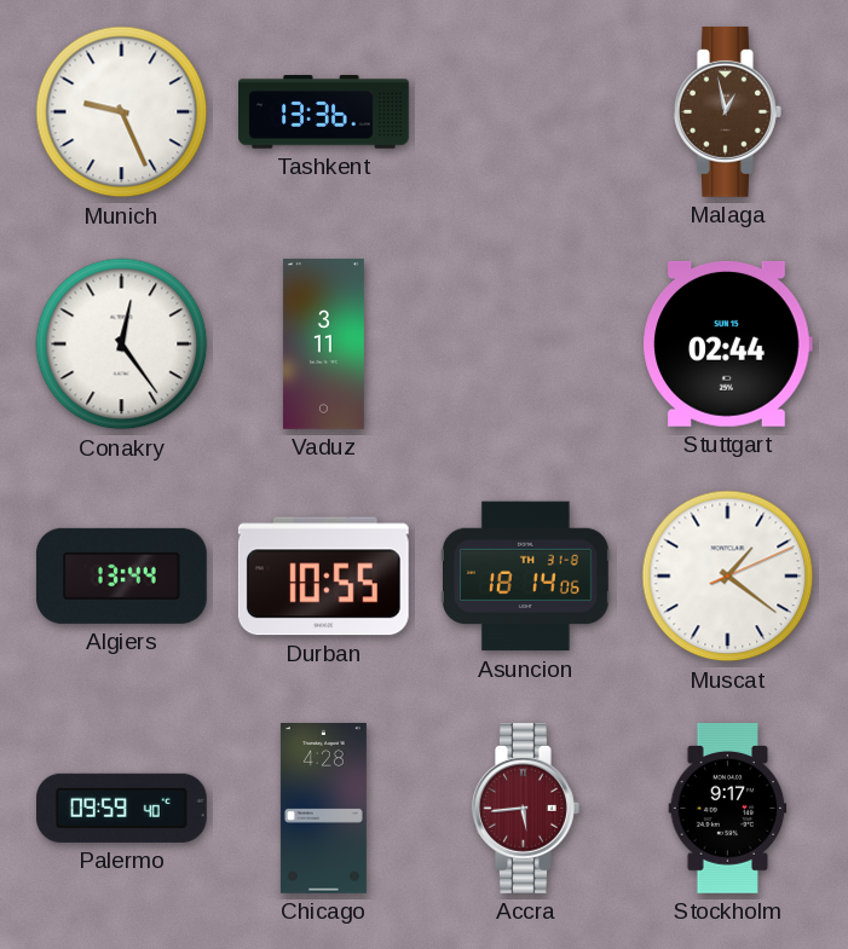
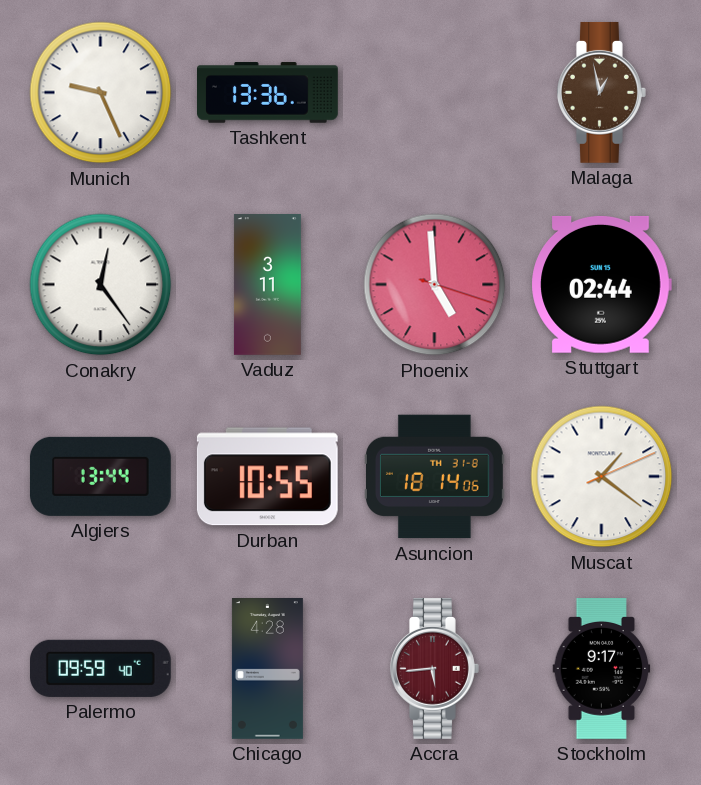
Phoenix: none -> 4:59
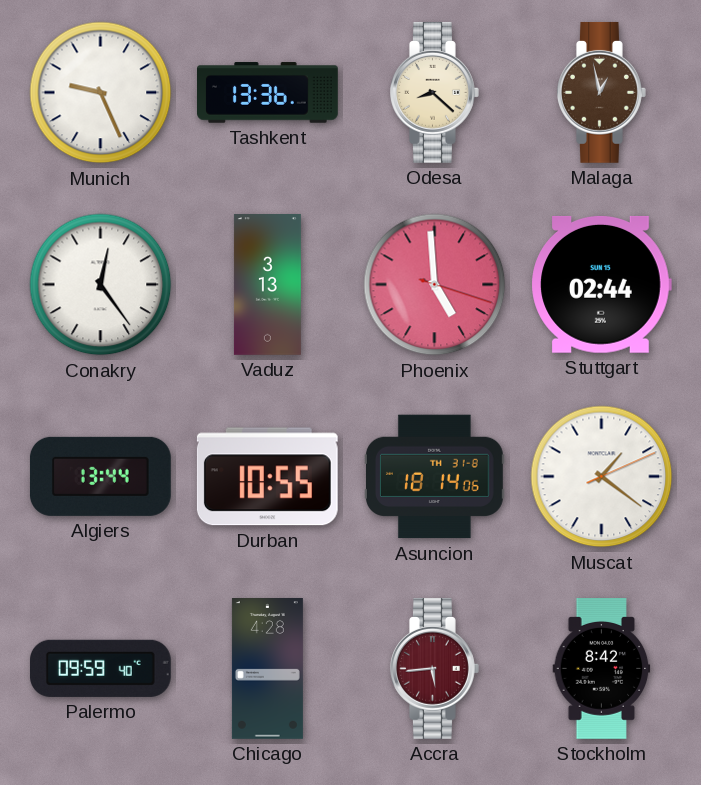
Odesa: none -> 8:22
Vaduz: 3:11 -> 3:13
Stockholm: 9:17 -> 8:42
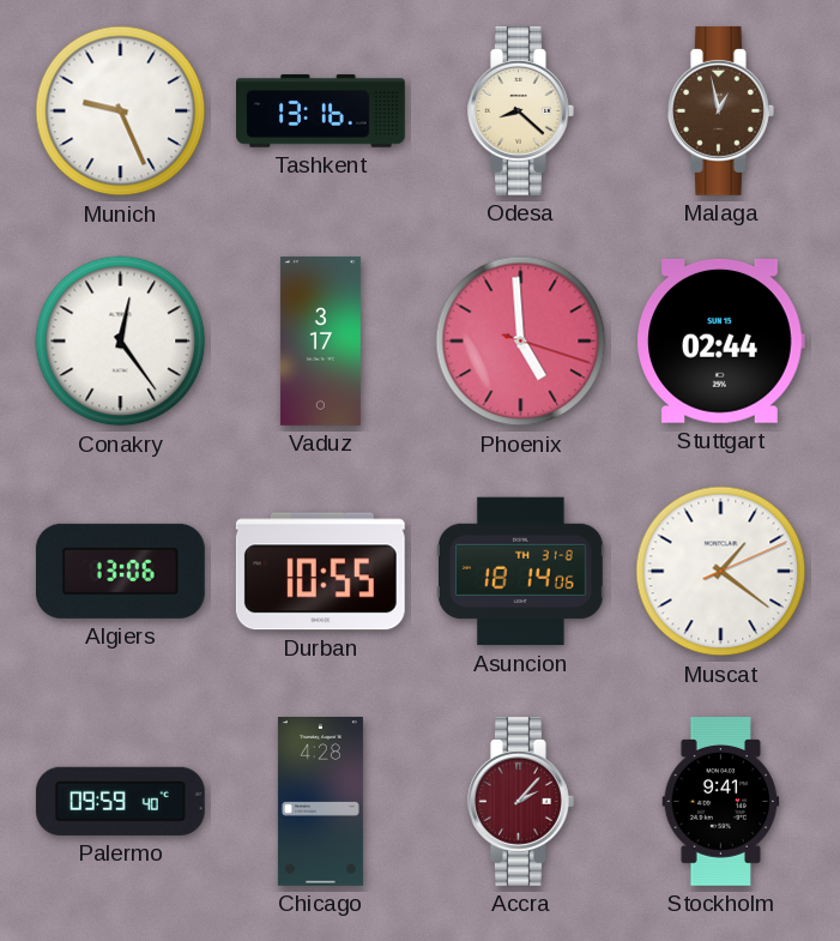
Tashkent: 13:36 -> 13:16
Vaduz: 3:13 -> 3:17
Algiers: 13:44 -> 13:06
Accra: 5:44 -> 2:07
Stockholm: 8:42 -> 9:41
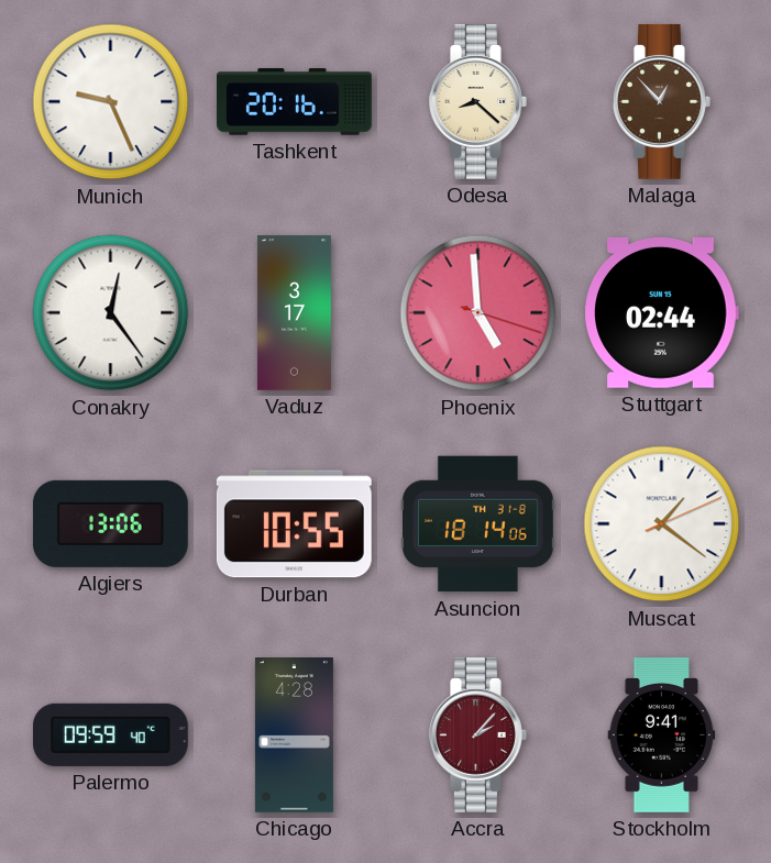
Tashkent: 13:16 -> 20:16
Malaga: 12:58 -> 12:53
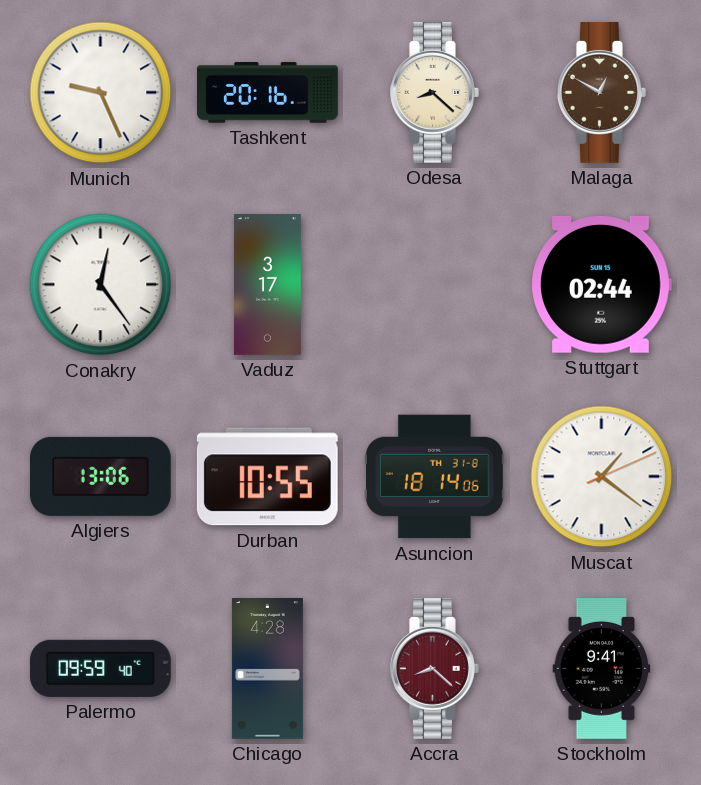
Malaga: 12:53 -> 12:50
Phoenix: 4:59 -> none
Accra: 2:07 -> 8:22
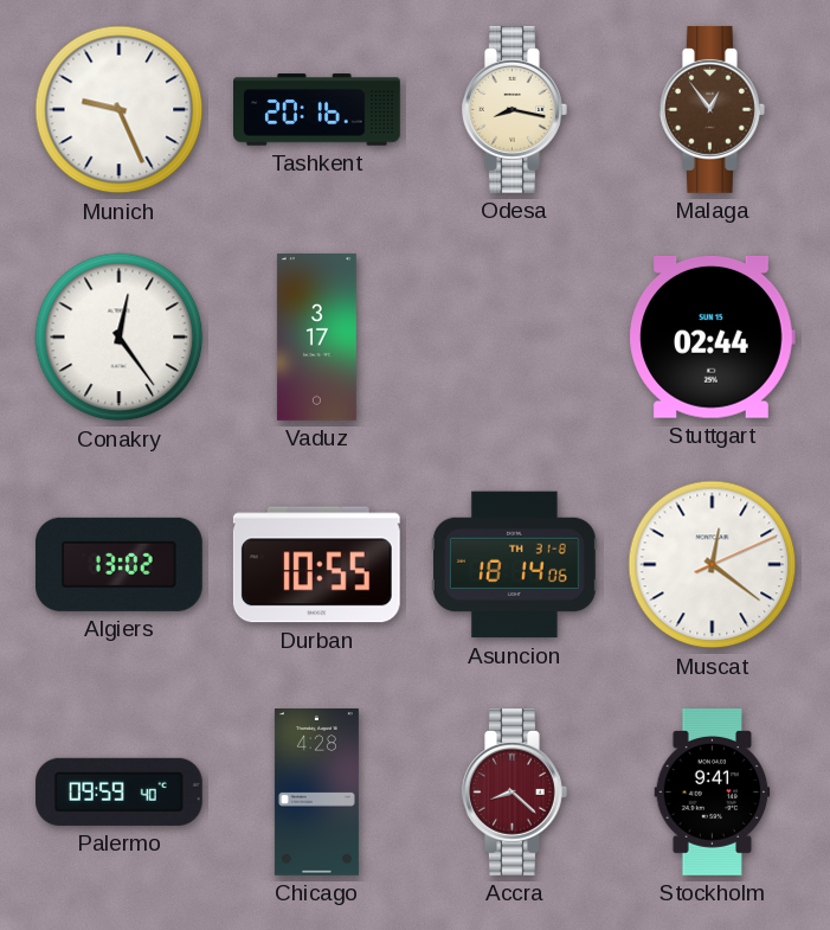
Odesa: 8:22 -> 8:17
Malaga: 12:50 -> 12:54
Algiers: 13:06 -> 13:02
Muscat: 1:21 -> 12:21
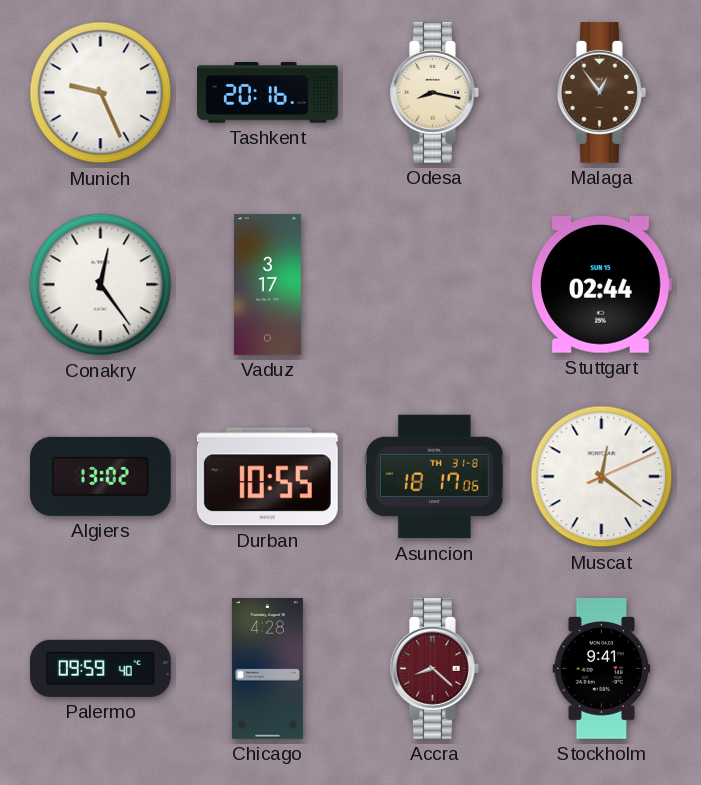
Asuncion: 18:14 -> 18:17
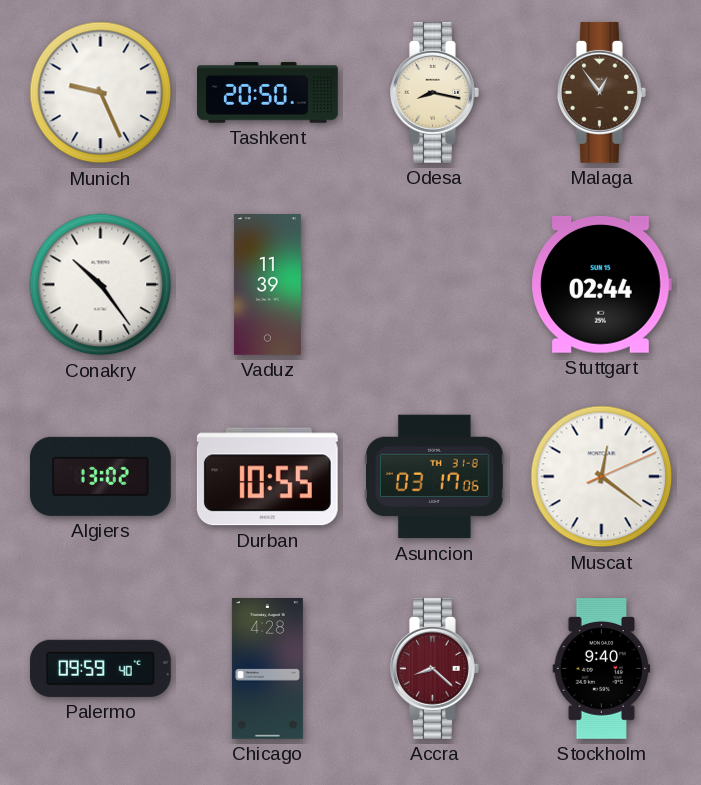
Tashkent: 20:16 -> 20:50
Conakry: 12:24 -> 10:24
Vaduz: 3:17 -> 11:39
Asuncion: 18:17 -> 03:17
Stockholm: 9:41 -> 9:40
